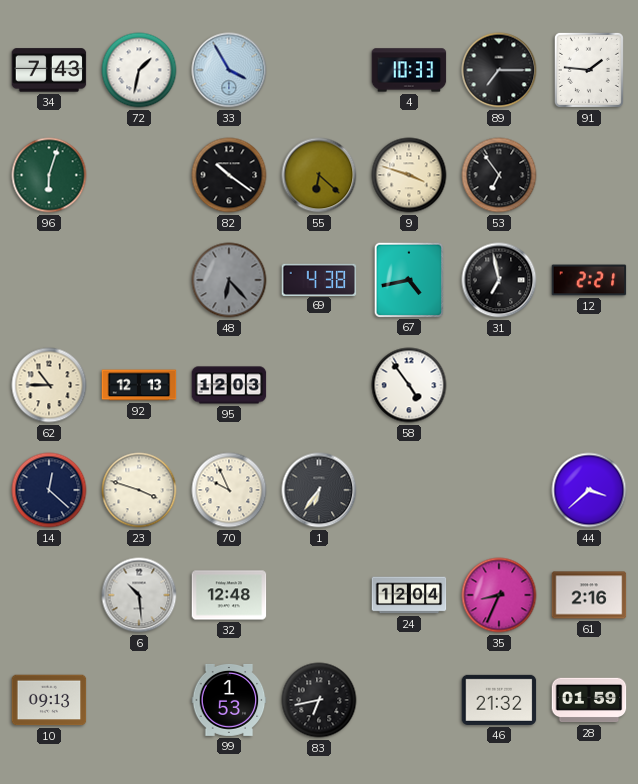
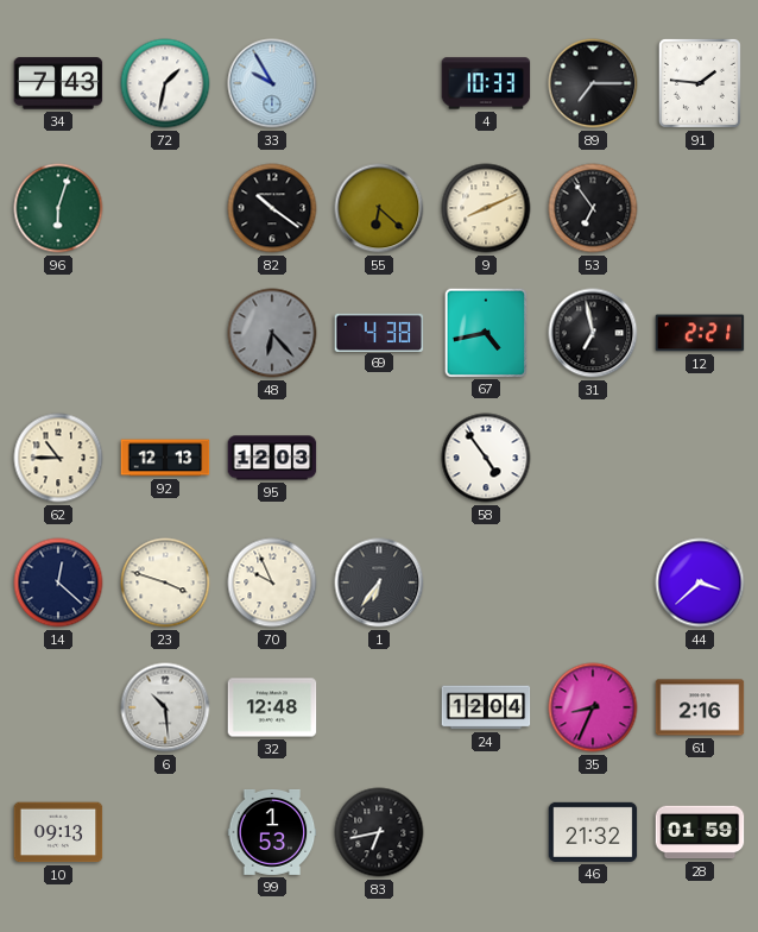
33: 3:55 -> 9:55
9: 3:48 -> 8:11
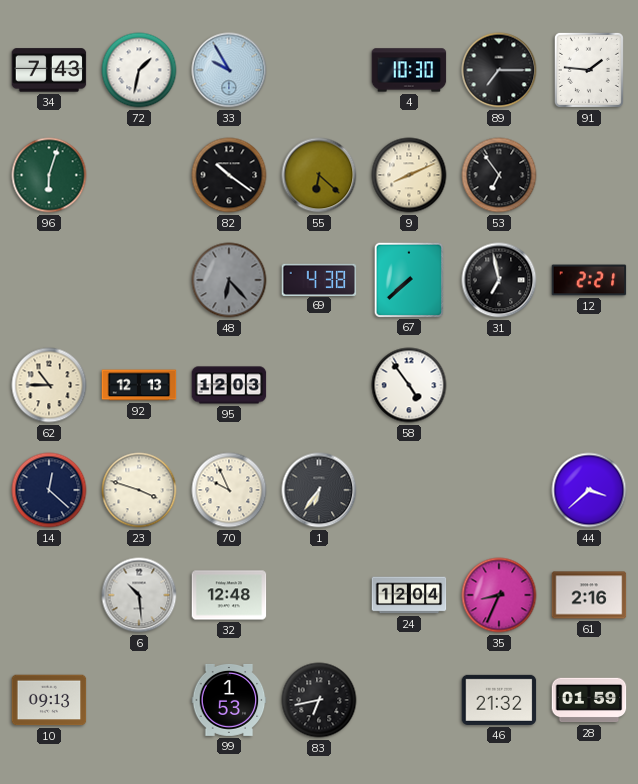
4: 10:33 -> 10:30
67: 4:43 -> 7:38
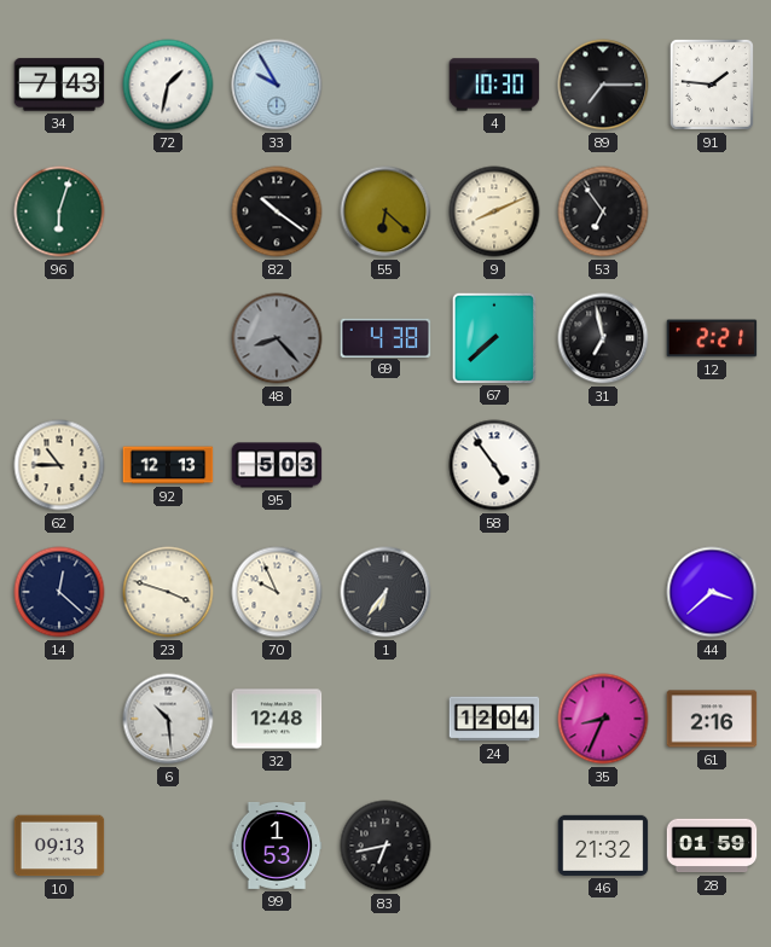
48: 6:23 -> 8:23
95: 12:03 -> 5:03
